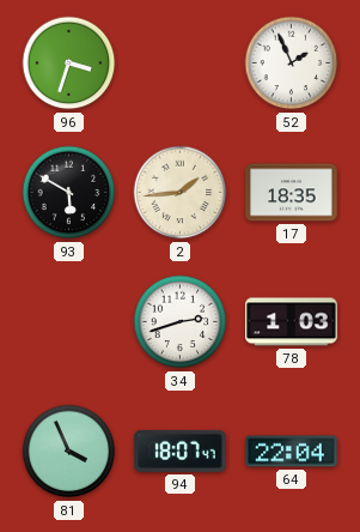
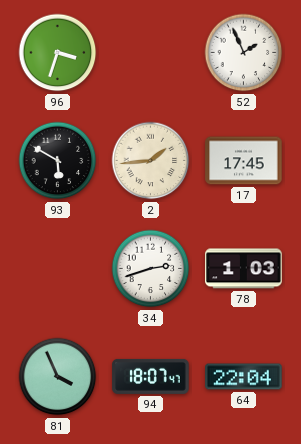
17: 18:35 -> 17:45
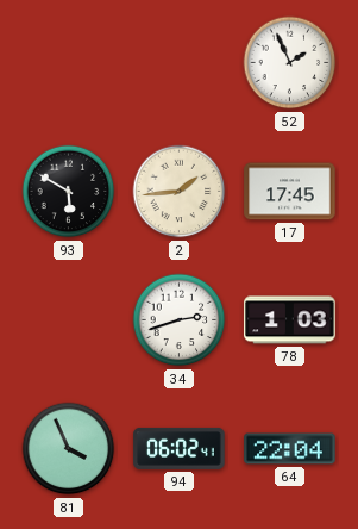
96: 3:33 -> none
94: 18:07 -> 06:02
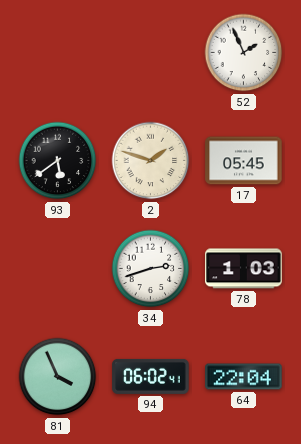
93: 5:50 -> 5:39
2: 1:44 -> 1:48
17: 17:45 -> 05:45
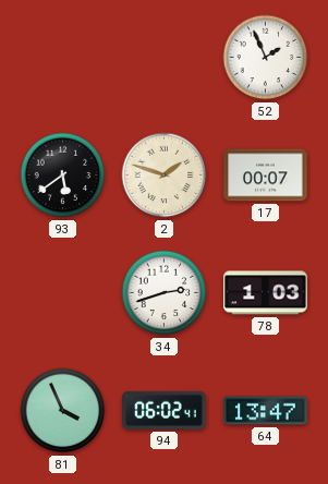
17: 05:45 -> 00:07
64: 22:04 -> 13:47
